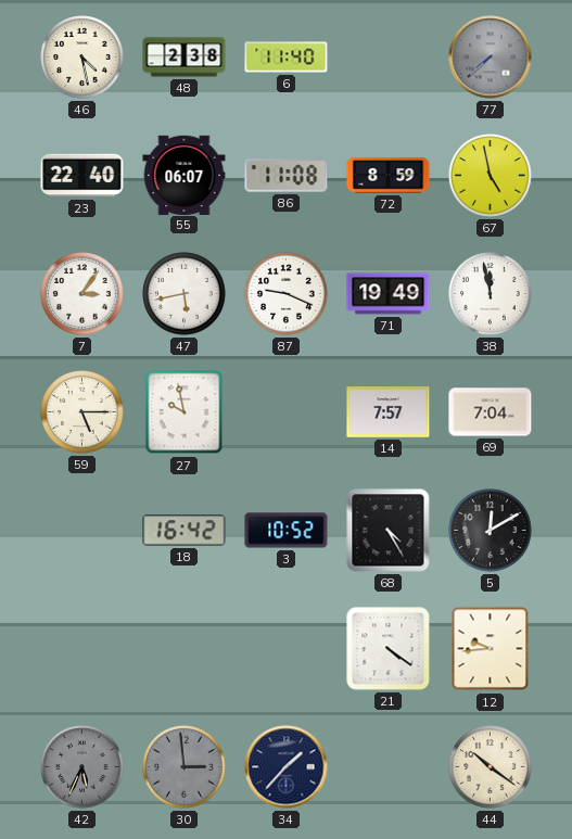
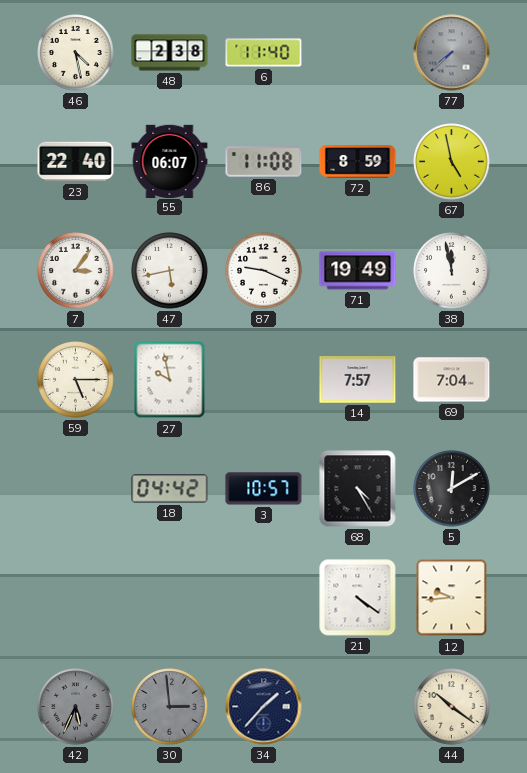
18: 16:42 -> 04:42
3: 10:52 -> 10:57
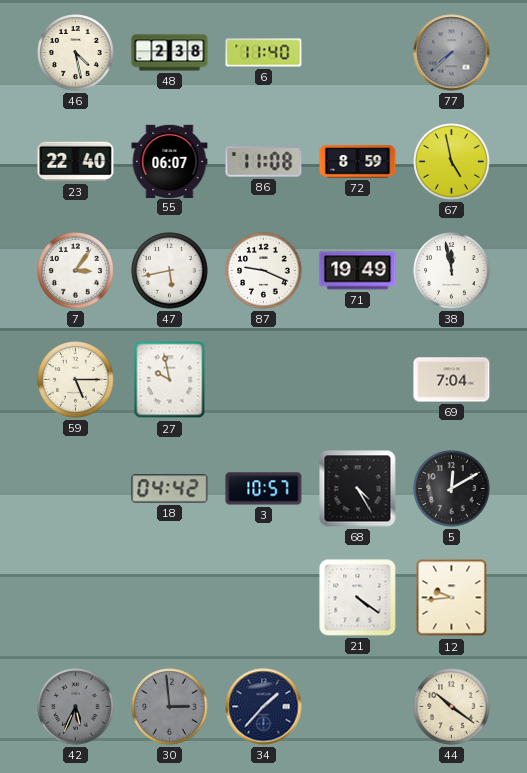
14: 7:57 -> none
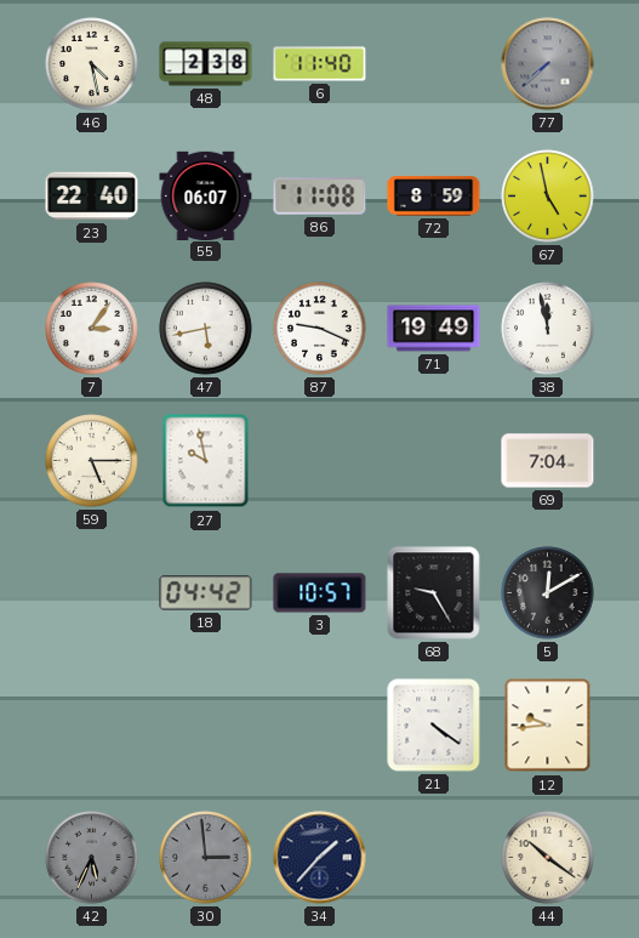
68: 4:25 -> 9:25
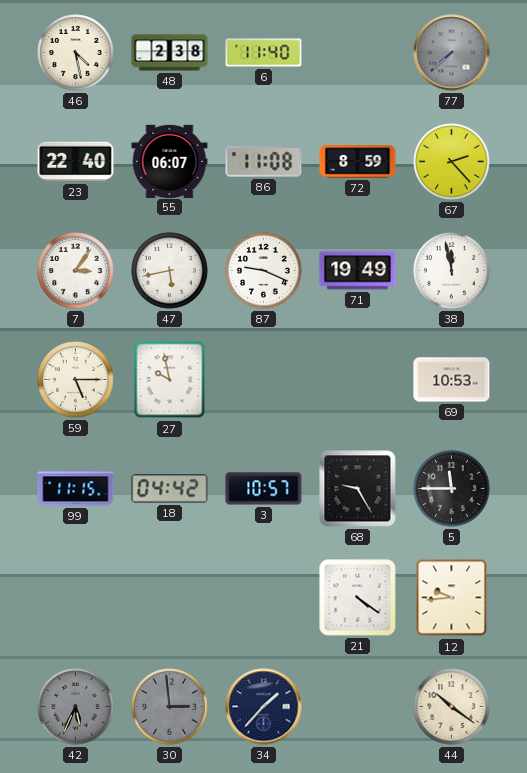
67: 4:58 -> 2:23
69: 7:04 -> 10:53
99: none -> 11:15
5: 12:10 -> 11:45
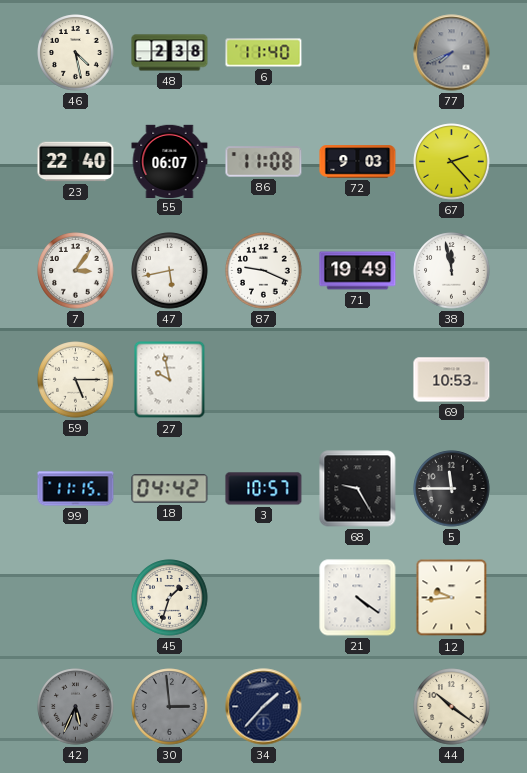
77: 7:38 -> 7:41
72: 8:59 -> 9:03
45: none -> 1:33
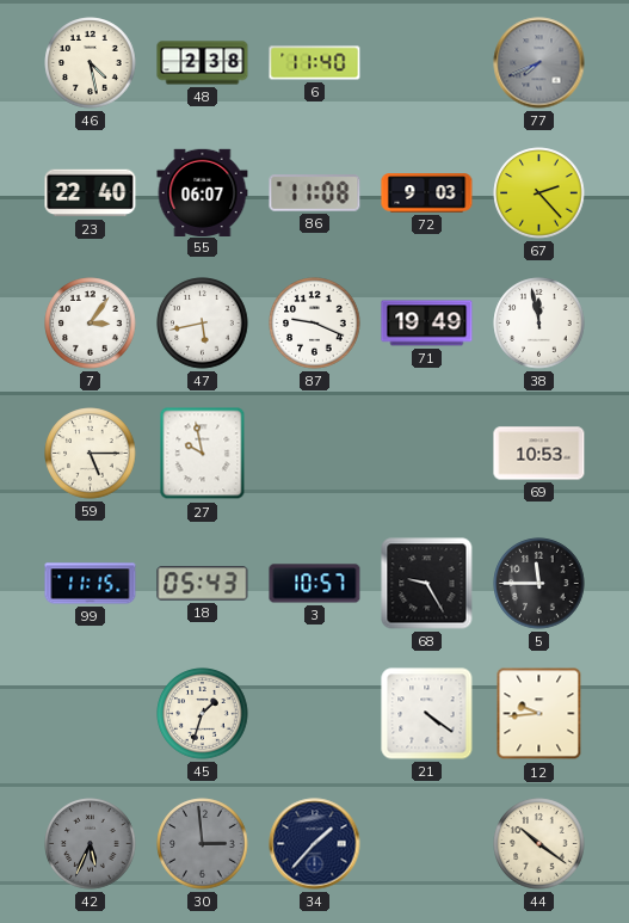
18: 04:42 -> 05:43
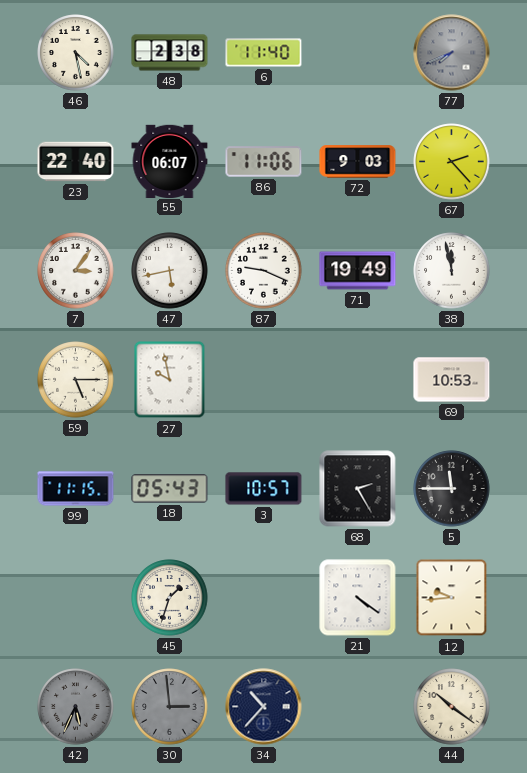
86: 11:08 -> 11:06
68: 9:25 -> 2:25
34: 1:37 -> 10:37
